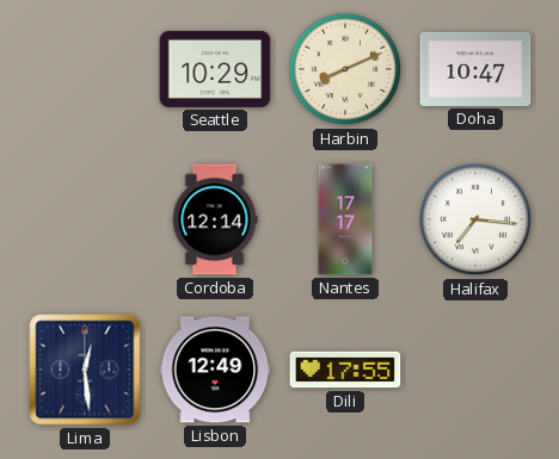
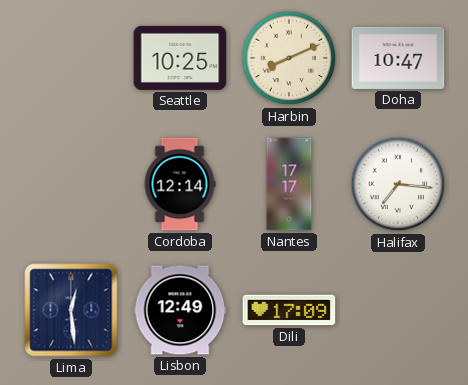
Seattle: 10:29 -> 10:25
Dili: 17:55 -> 17:09
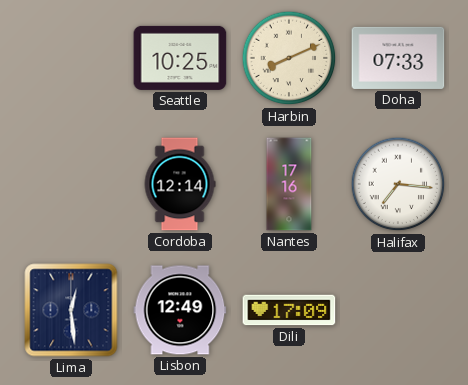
Doha: 10:47 -> 07:33
Nantes: 17:17 -> 17:16
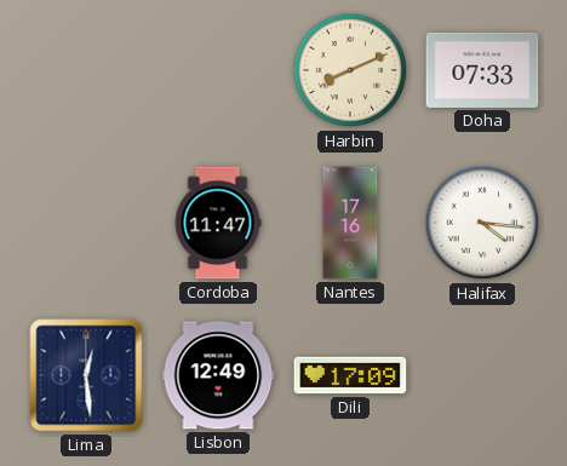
Seattle: 10:25 -> none
Cordoba: 12:14 -> 11:47
Halifax: 7:16 -> 4:16
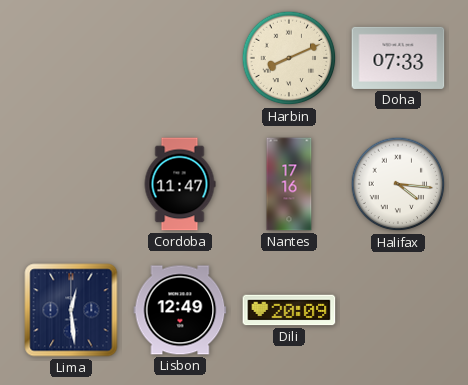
Dili: 17:09 -> 20:09
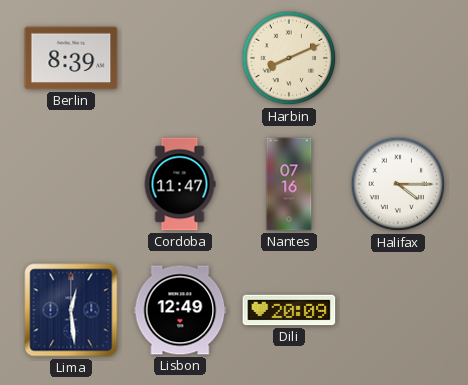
Berlin: none -> 8:39
Doha: 07:33 -> none
Nantes: 17:16 -> 07:16
Halifax: 4:16 -> 4:15
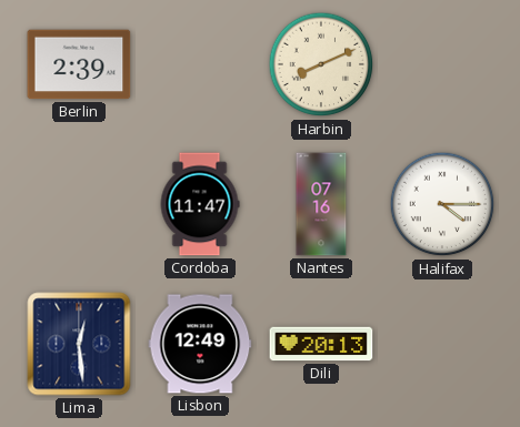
Berlin: 8:39 -> 2:39
Dili: 20:09 -> 20:13
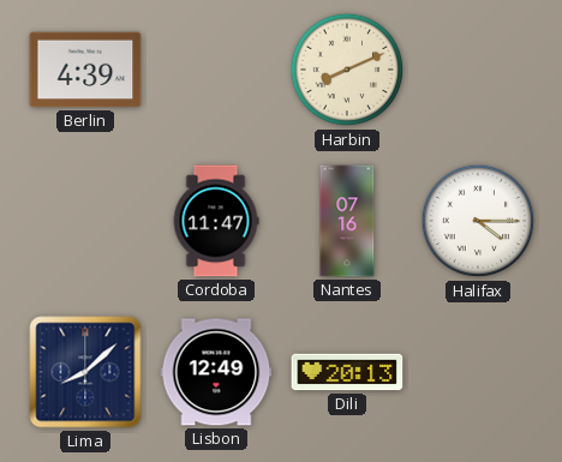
Berlin: 2:39 -> 4:39
Lima: 12:29 -> 8:08
